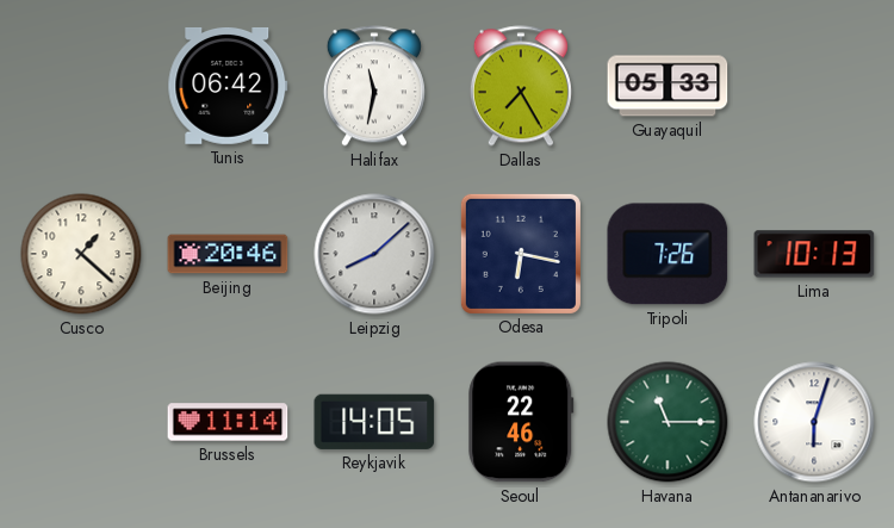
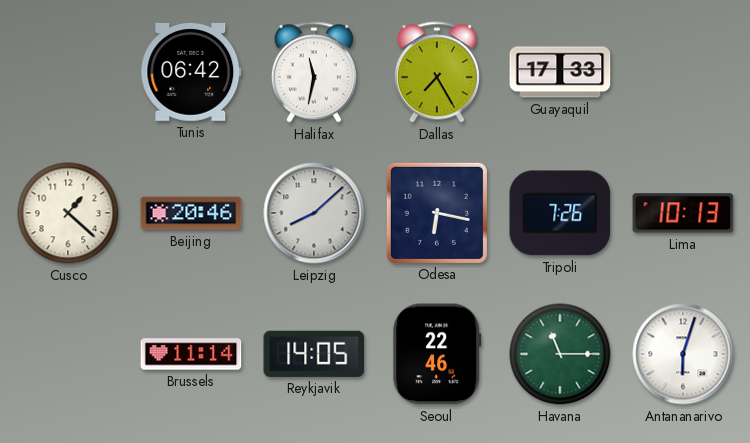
Guayaquil: 05:33 -> 17:33
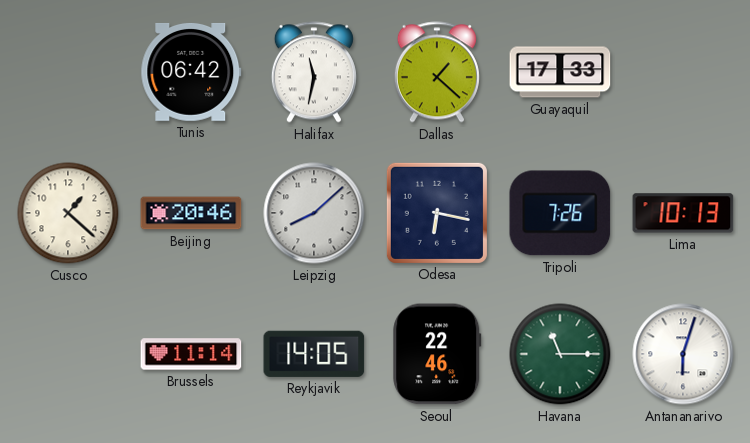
Dallas: 7:25 -> 1:22
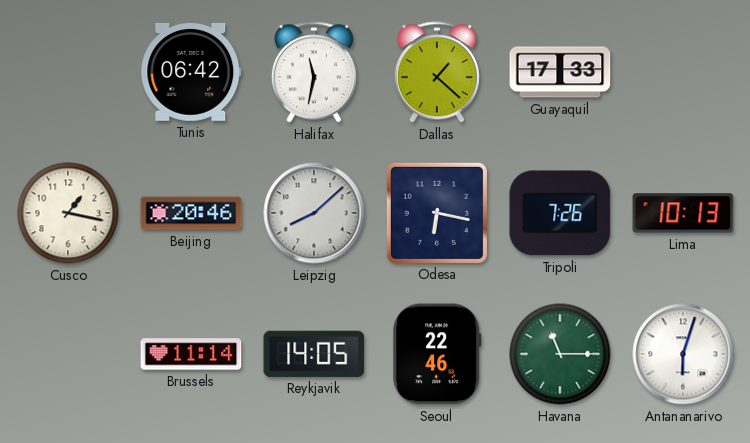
Cusco: 1:22 -> 1:17
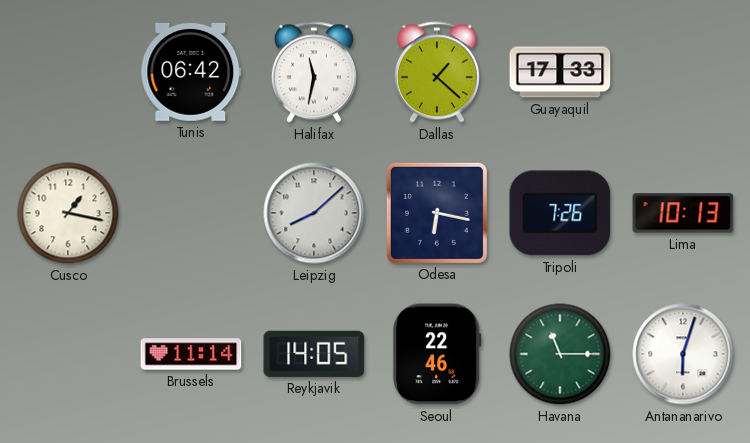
Beijing: 20:46 -> none
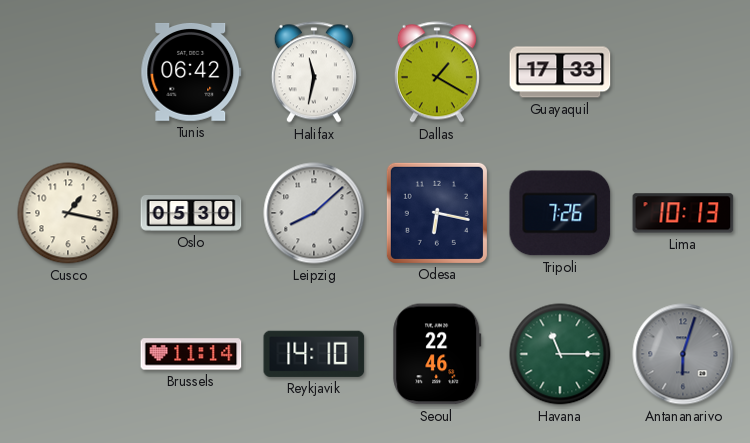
Dallas: 1:22 -> 1:20
Oslo: none -> 05:30
Reykjavik: 14:05 -> 14:10
Antananarivo dial: white -> grey
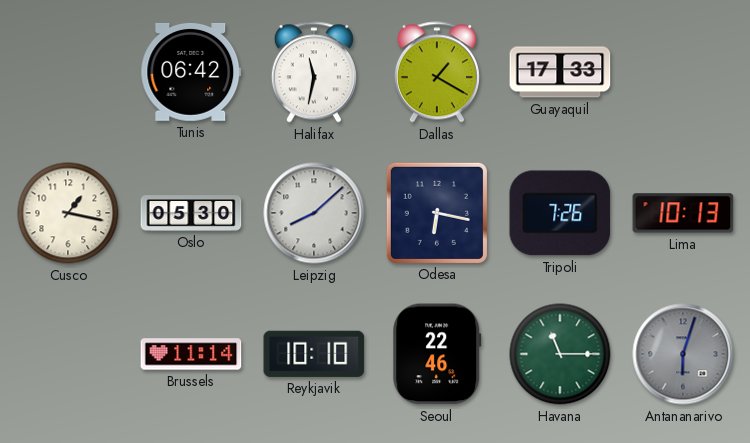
Reykjavik: 14:10 -> 10:10
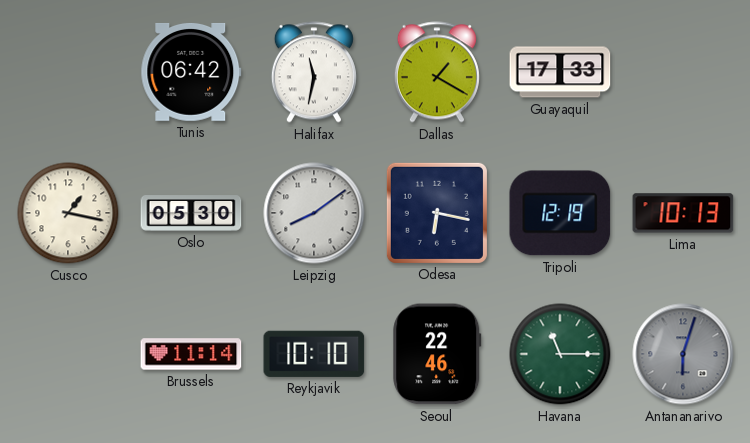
Leipzig: 8:08 -> 8:09
Tripoli: 7:26 -> 12:19
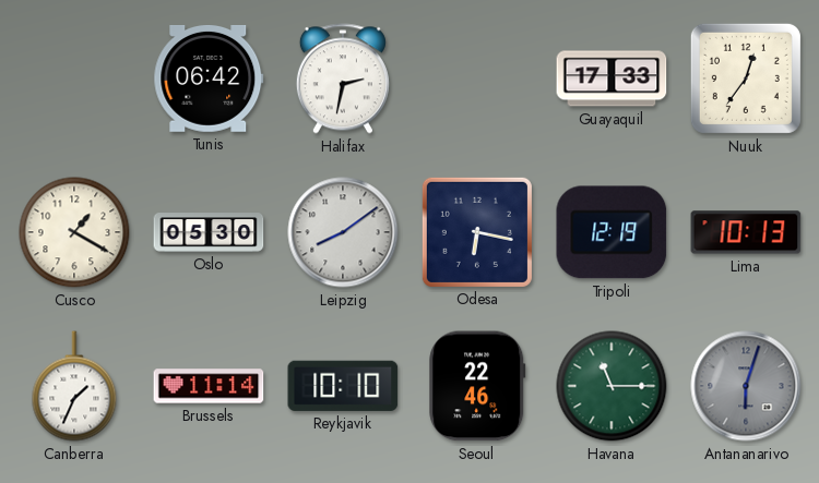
Halifax: 11:32 -> 2:32
Dallas: 1:20 -> none
Nuuk: none -> 12:36
Cusco: 1:17 -> 1:20
Canberra: none -> 1:34
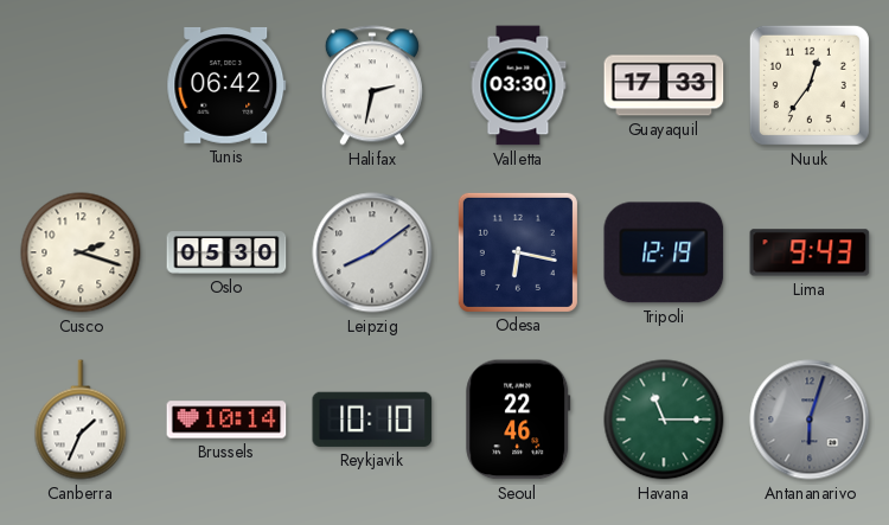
Valletta: none -> 03:30
Cusco: 1:20 -> 2:18
Lima: 10:13 -> 9:43
Brussels: 11:14 -> 10:14
